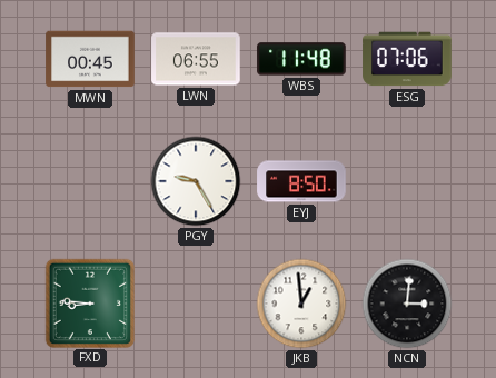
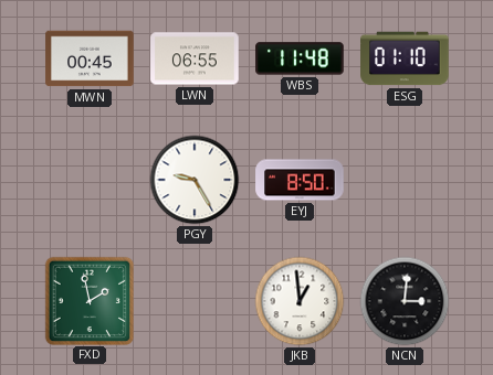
ESG: 07:06 -> 01:10
FXD: 8:46 -> 1:58
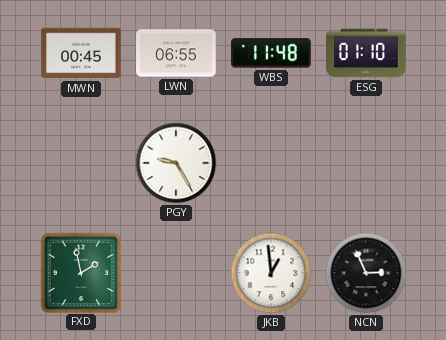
EYJ: 8:50 -> none
NCN: 3:01 -> 2:56
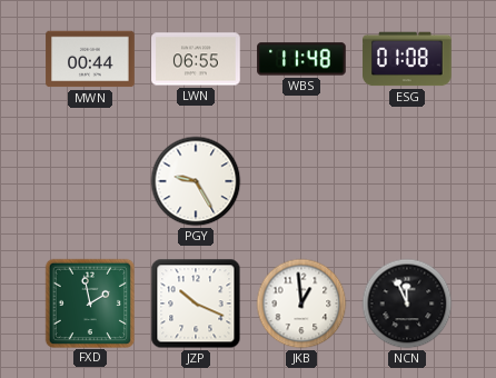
MWN: 00:45 -> 00:44
ESG: 01:10 -> 01:08
JZP: none -> 10:19
NCN: 2:56 -> 11:56
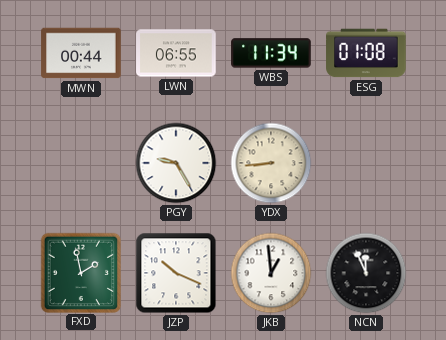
WBS: 11:48 -> 11:34
YDX: none -> 8:44
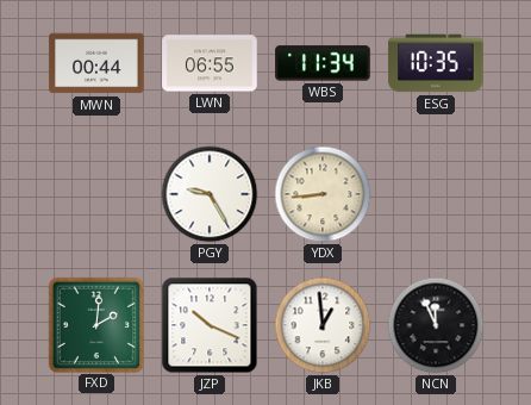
ESG: 01:08 -> 10:35
FXD: 1:58 -> 2:01
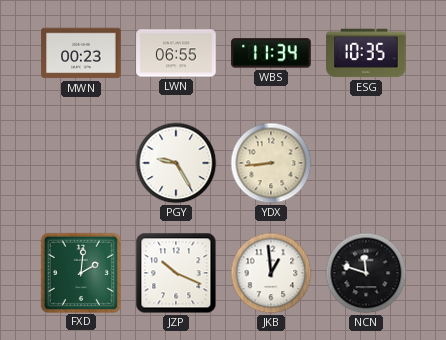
MWN: 00:44 -> 00:23
NCN: 11:56 -> 11:48
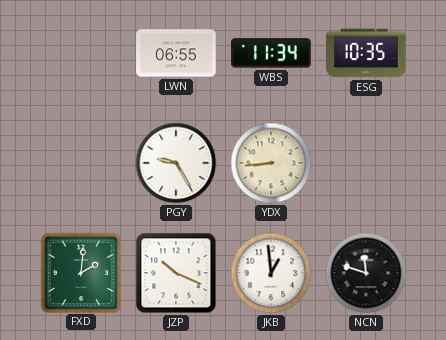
MWN: 00:23 -> none
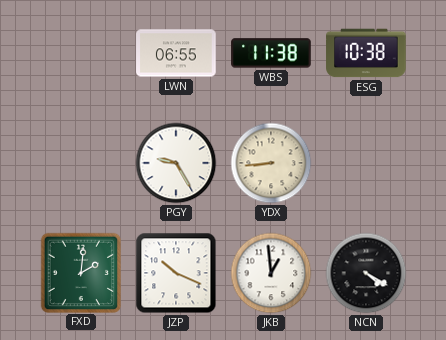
WBS: 11:34 -> 11:38
ESG: 10:35 -> 10:38
NCN: 11:48 -> 4:20
